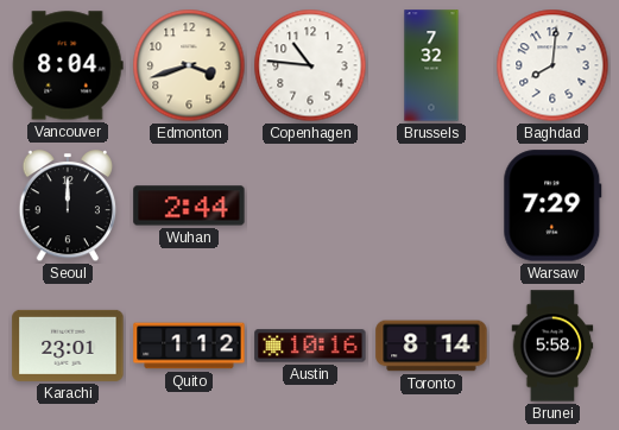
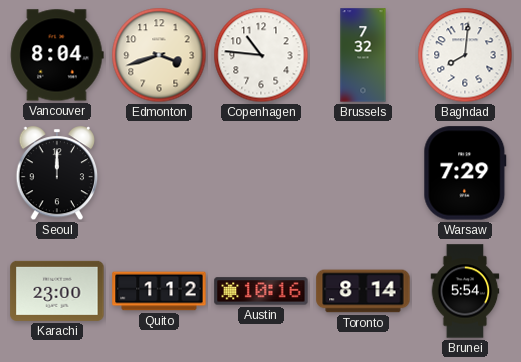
Wuhan: 2:44 -> none
Karachi: 23:01 -> 23:00
Brunei: 5:58 -> 5:54
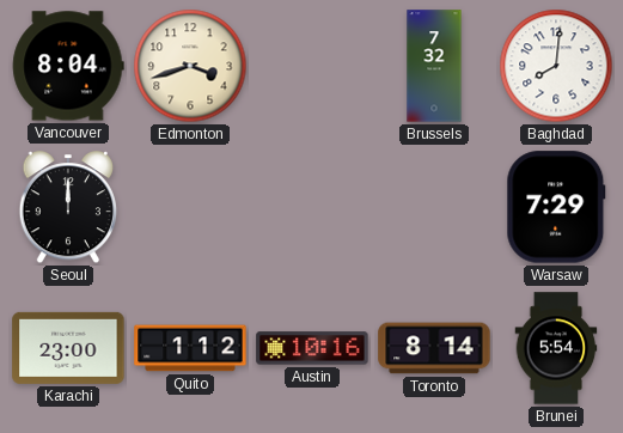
Copenhagen: 10:46 -> none
